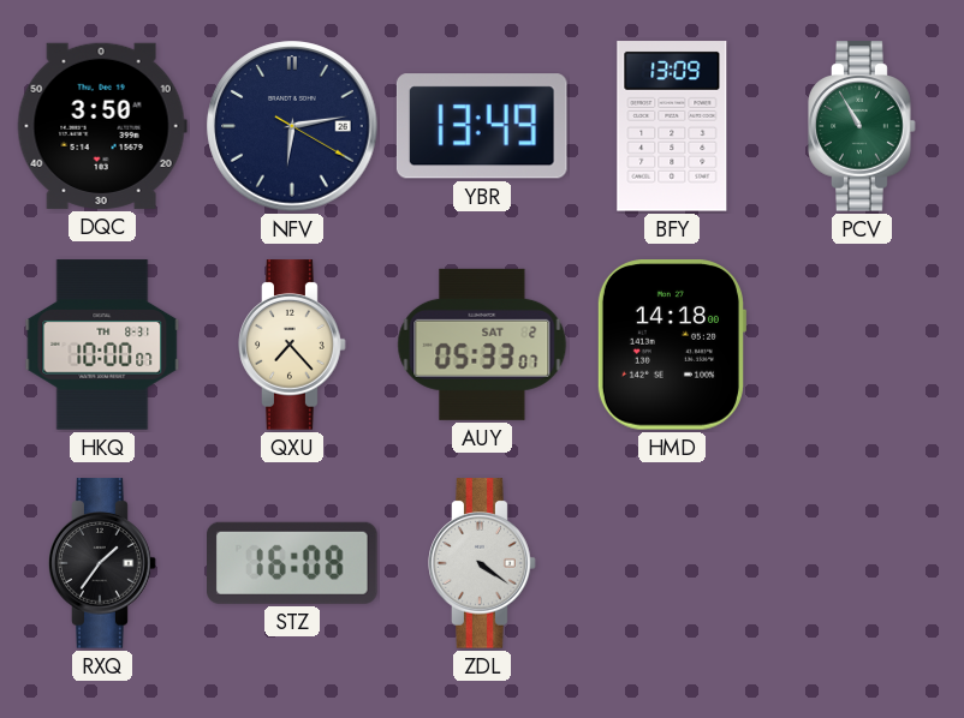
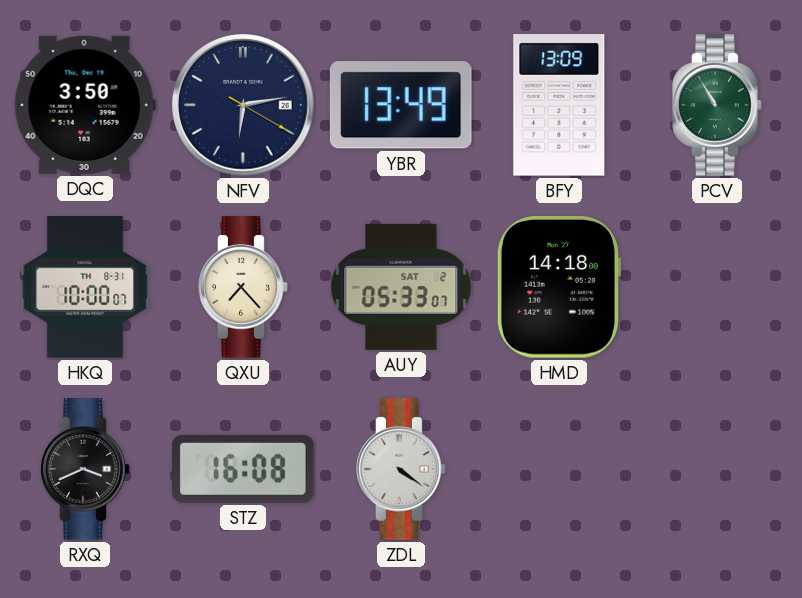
RXQ: 1:36 -> 3:41
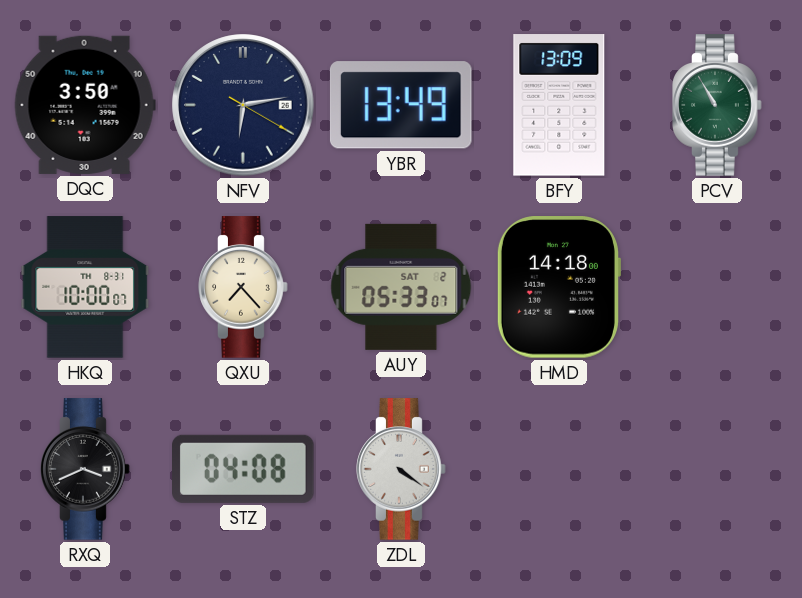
STZ: 16:08 -> 04:08
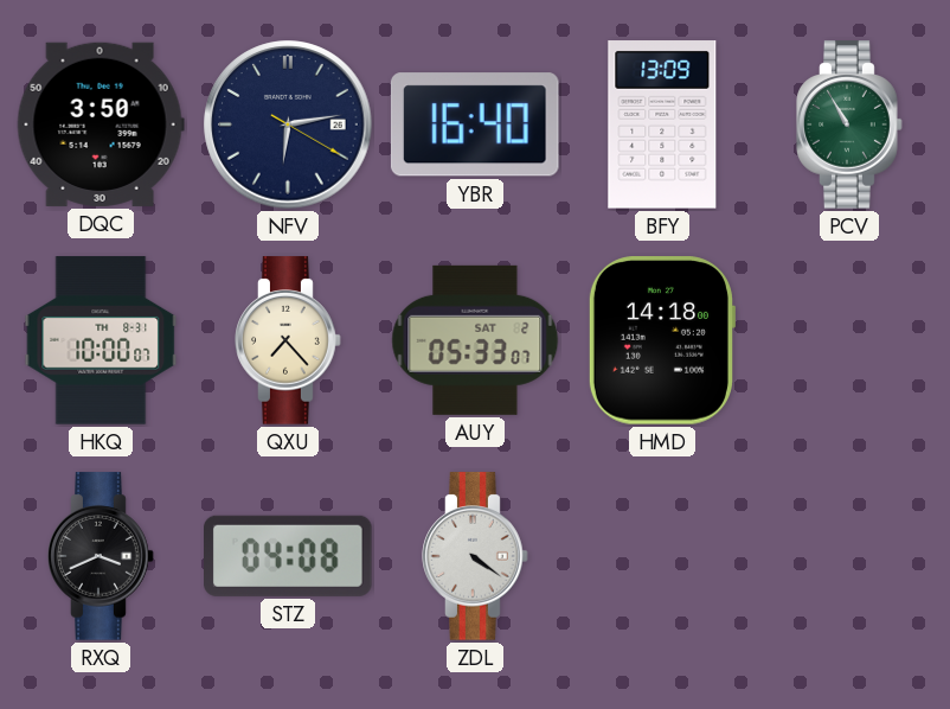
YBR: 13:49 -> 16:40
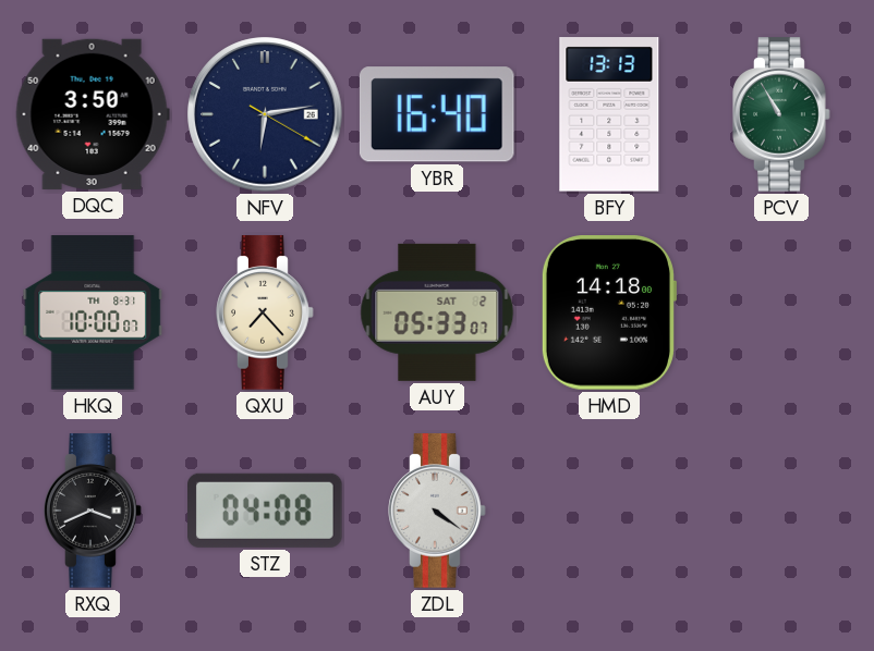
BFY: 13:09 -> 13:13
